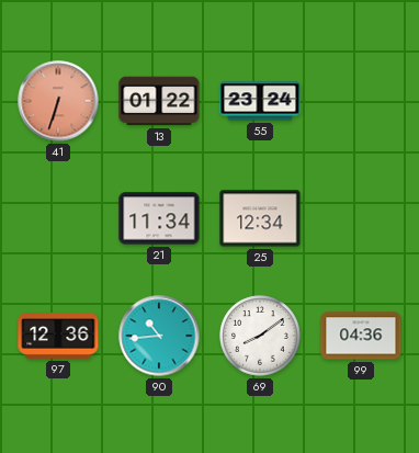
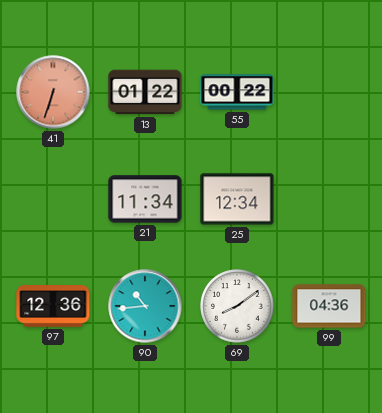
55: 23:24 -> 00:22
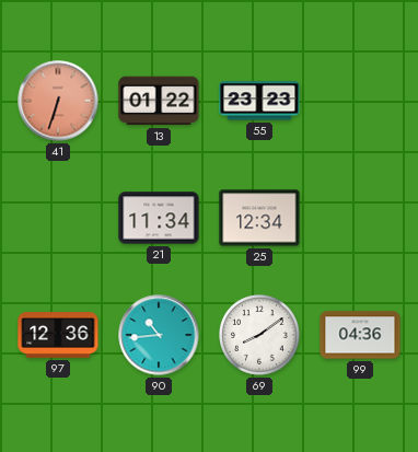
55: 00:22 -> 23:23
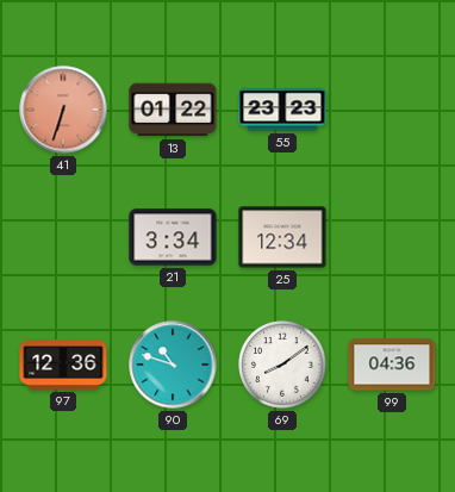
21: 11:34 -> 3:34
90: 10:44 -> 10:48
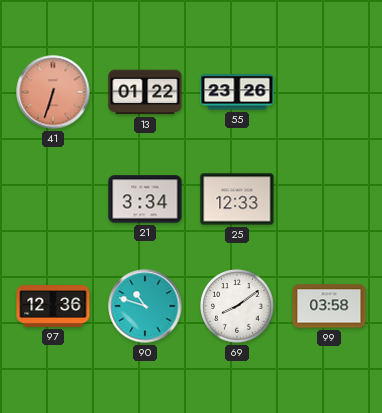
55: 23:23 -> 23:26
25: 12:34 -> 12:33
99: 04:36 -> 03:58
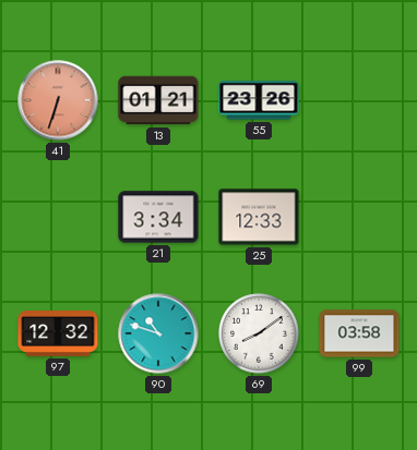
13: 01:22 -> 01:21
97: 12:36 -> 12:32
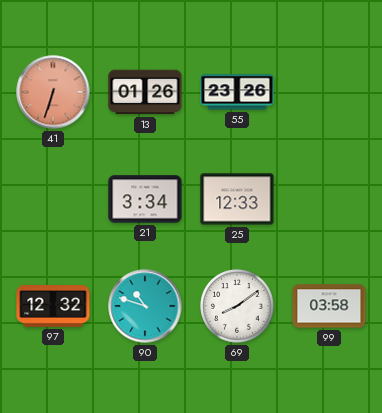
13: 01:21 -> 01:26
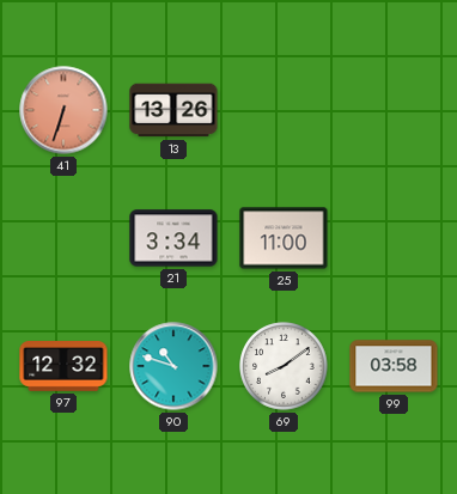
13: 01:26 -> 13:26
55: 23:26 -> none
25: 12:33 -> 11:00
